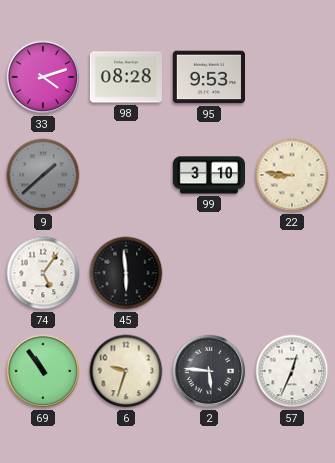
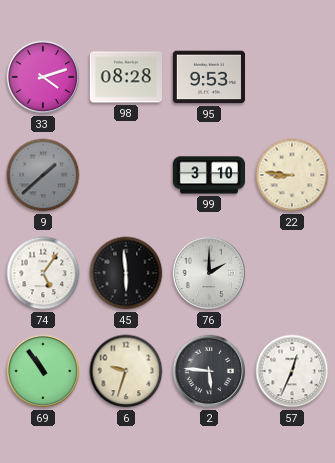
76: none -> 2:00
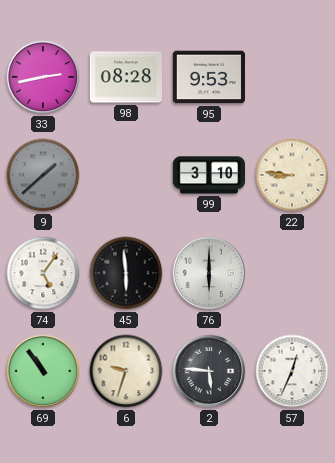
33: 4:12 -> 2:43
76: 2:00 -> 6:00
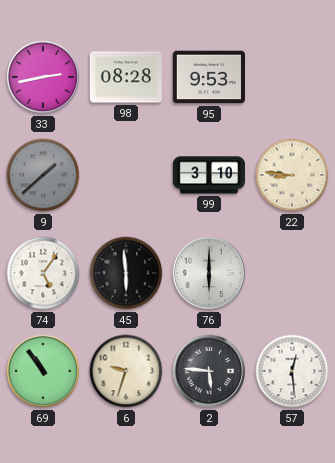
57: 12:34 -> 12:29
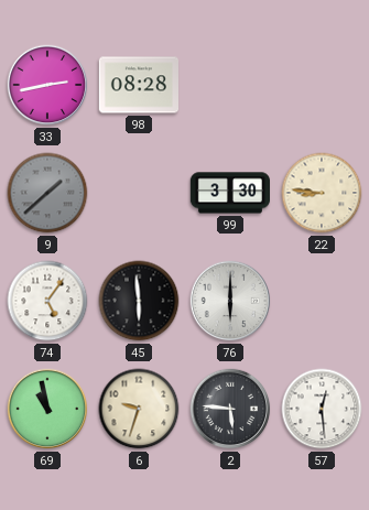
95: 9:53 -> none
99: 3:10 -> 3:30
69: 10:54 -> 10:58
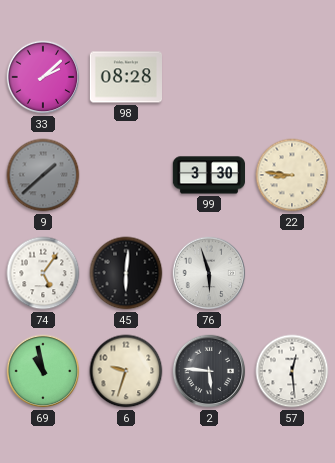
33: 2:43 -> 2:08
45: 5:59 -> 6:01
76: 6:00 -> 5:57
